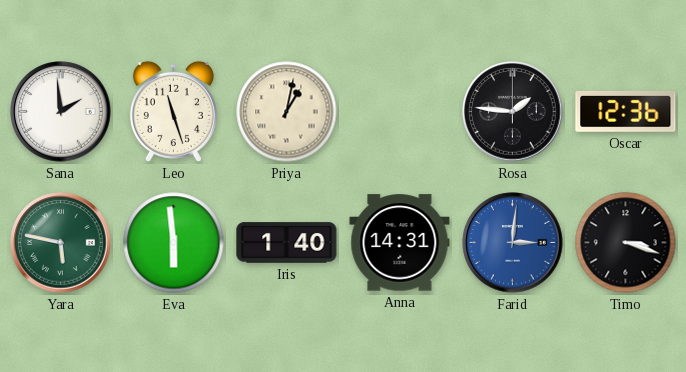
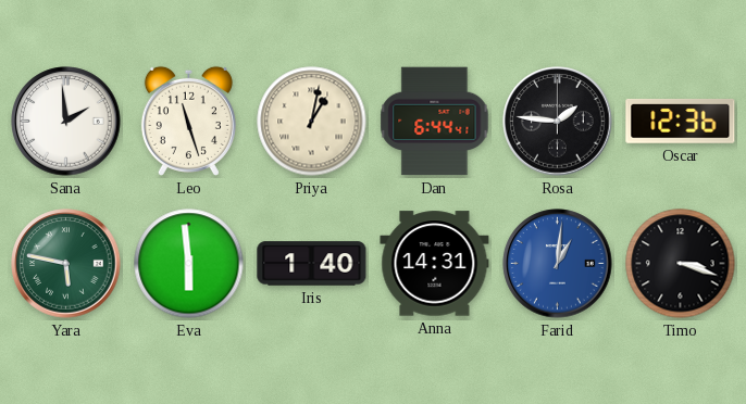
Dan: none -> 6:44
Farid: 3:01 -> 1:01
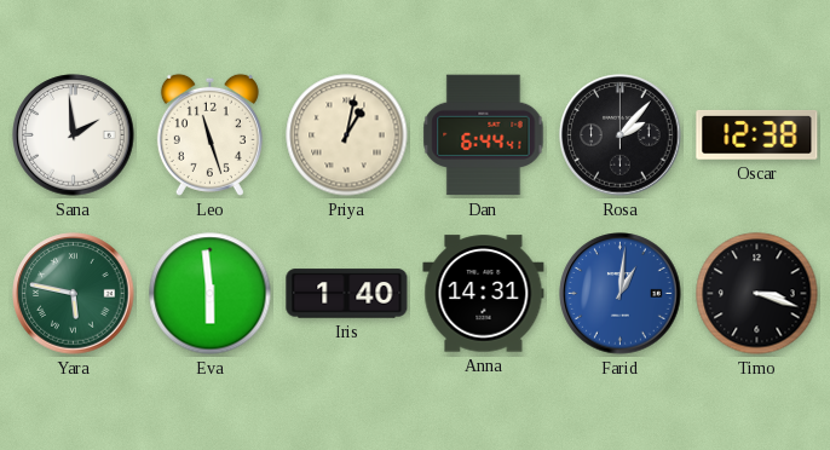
Rosa: 1:46 -> 2:07
Oscar: 12:36 -> 12:38
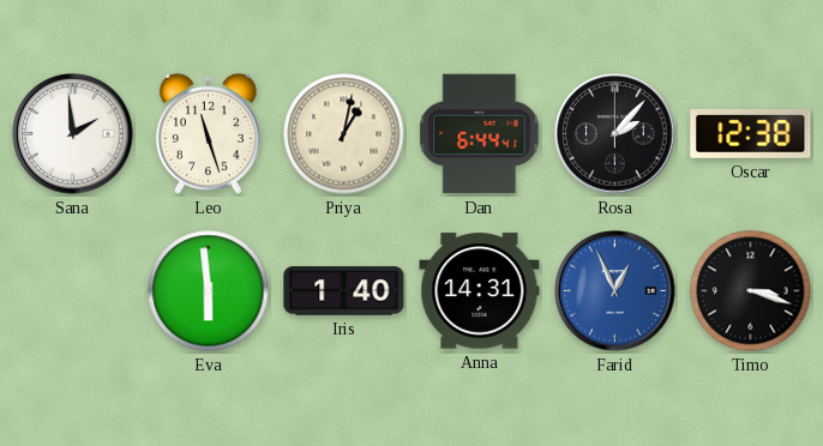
Yara: 5:47 -> none
Farid: 1:01 -> 12:56
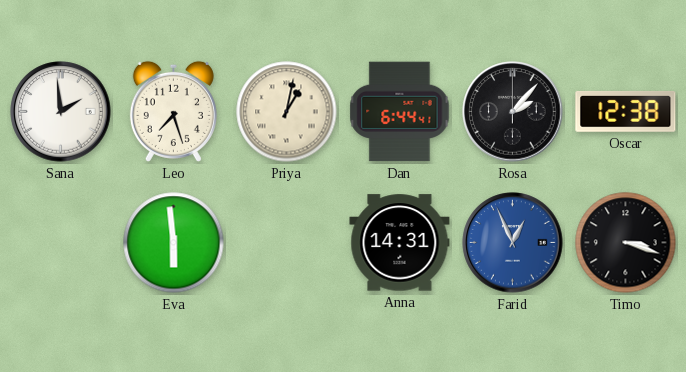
Leo: 11:27 -> 7:27
Iris: 1:40 -> none
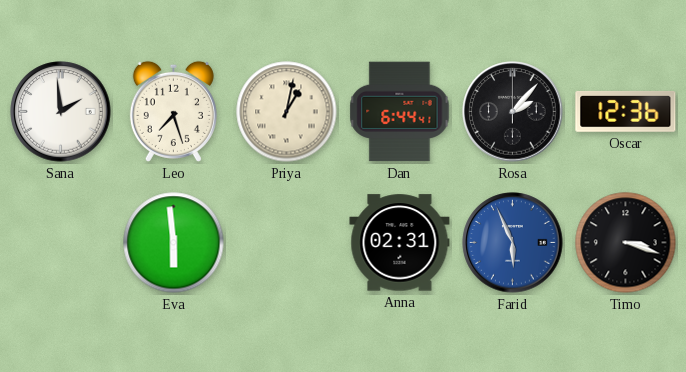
Oscar: 12:38 -> 12:36
Anna: 14:31 -> 02:31
Farid: 12:56 -> 5:56
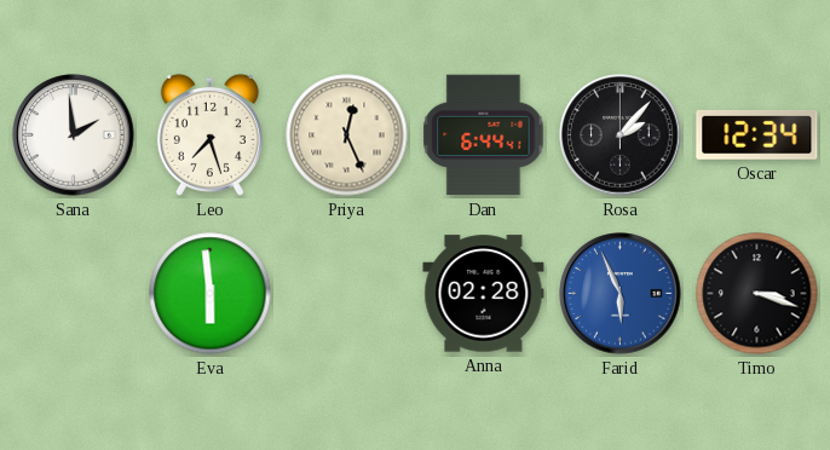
Priya: 1:02 -> 12:26
Oscar: 12:36 -> 12:34
Anna: 02:31 -> 02:28
